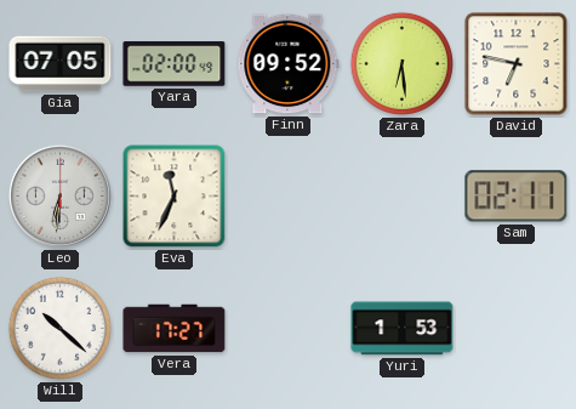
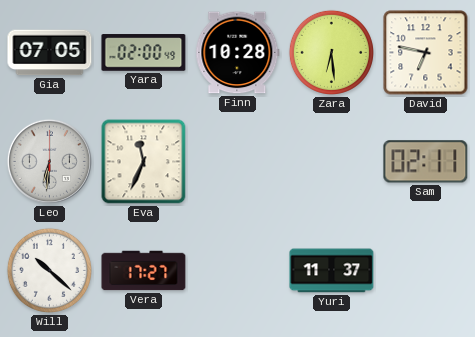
Finn: 09:52 -> 10:28
Yuri: 1:53 -> 11:37
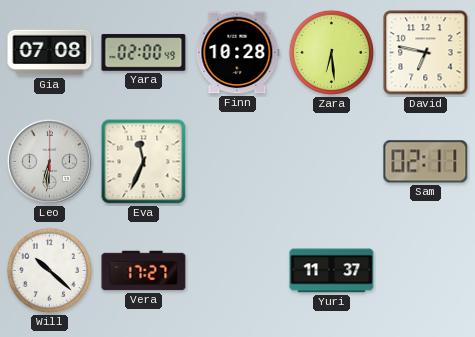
Gia: 07:05 -> 07:08
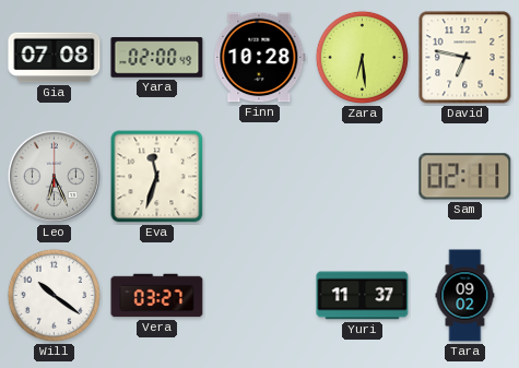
Leo: 6:31 -> 6:26
Eva: 11:34 -> 11:33
Will: 10:22 -> 10:21
Vera: 17:27 -> 03:27
Tara: none -> 09:02
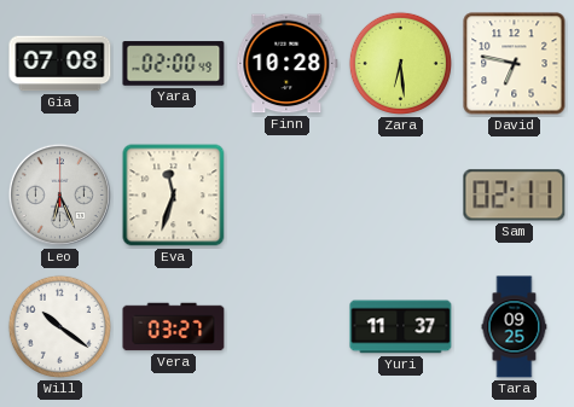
Tara: 09:02 -> 09:25
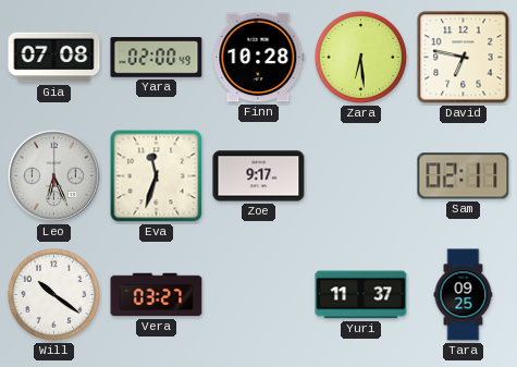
Zoe: none -> 9:17
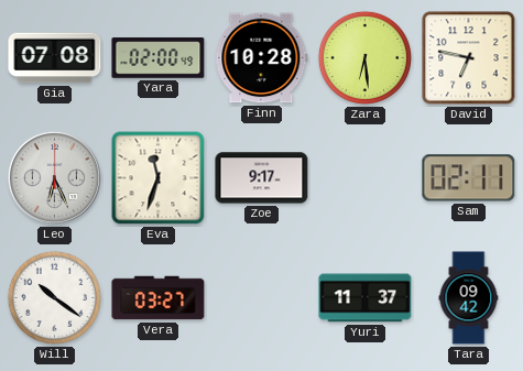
Tara: 09:25 -> 09:42
